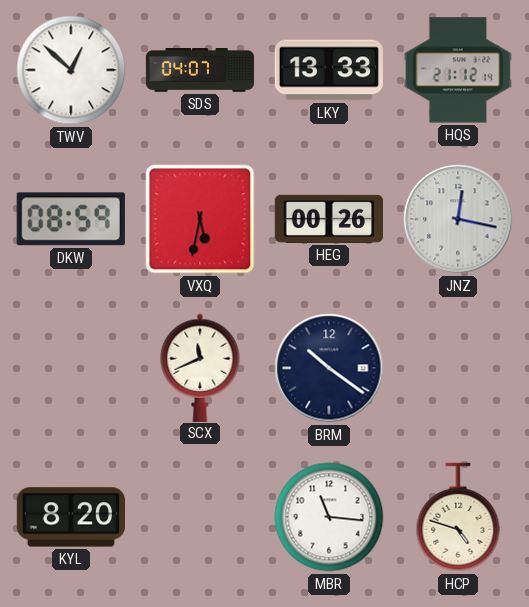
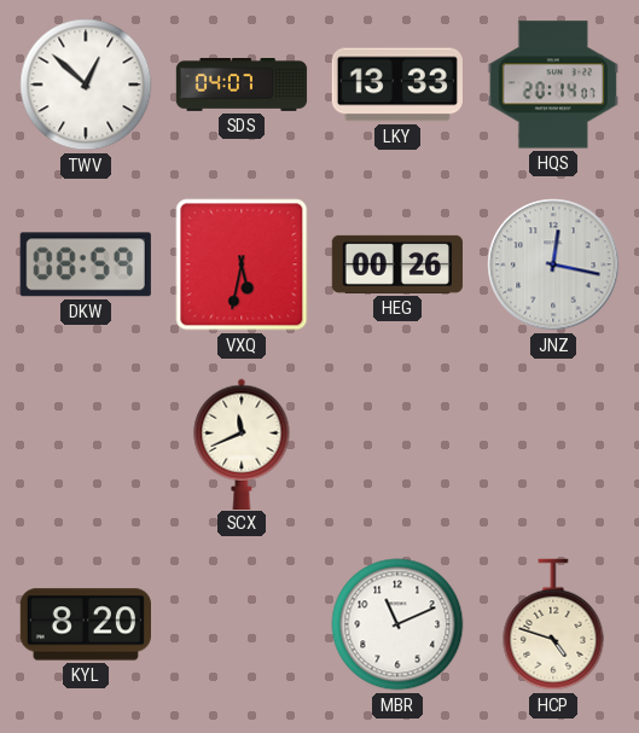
HQS: 21:12 -> 20:14
BRM: 10:21 -> none
MBR: 11:16 -> 11:11
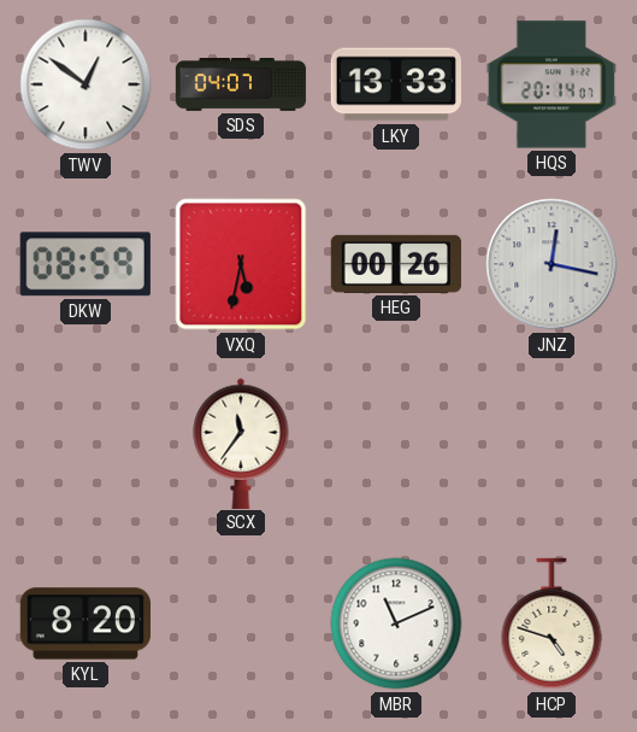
TWV: 12:52 -> 12:51
SCX: 11:41 -> 11:36
